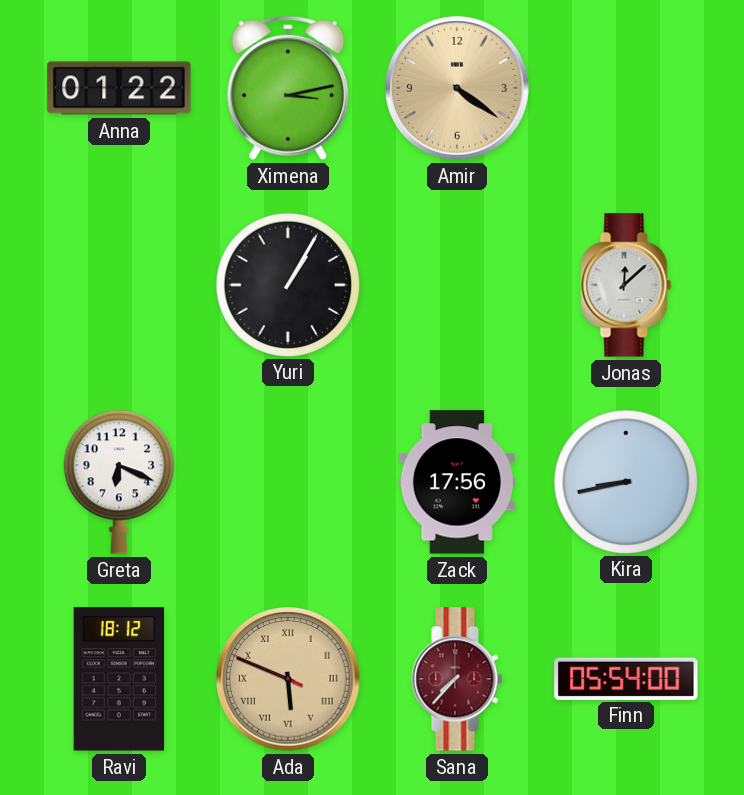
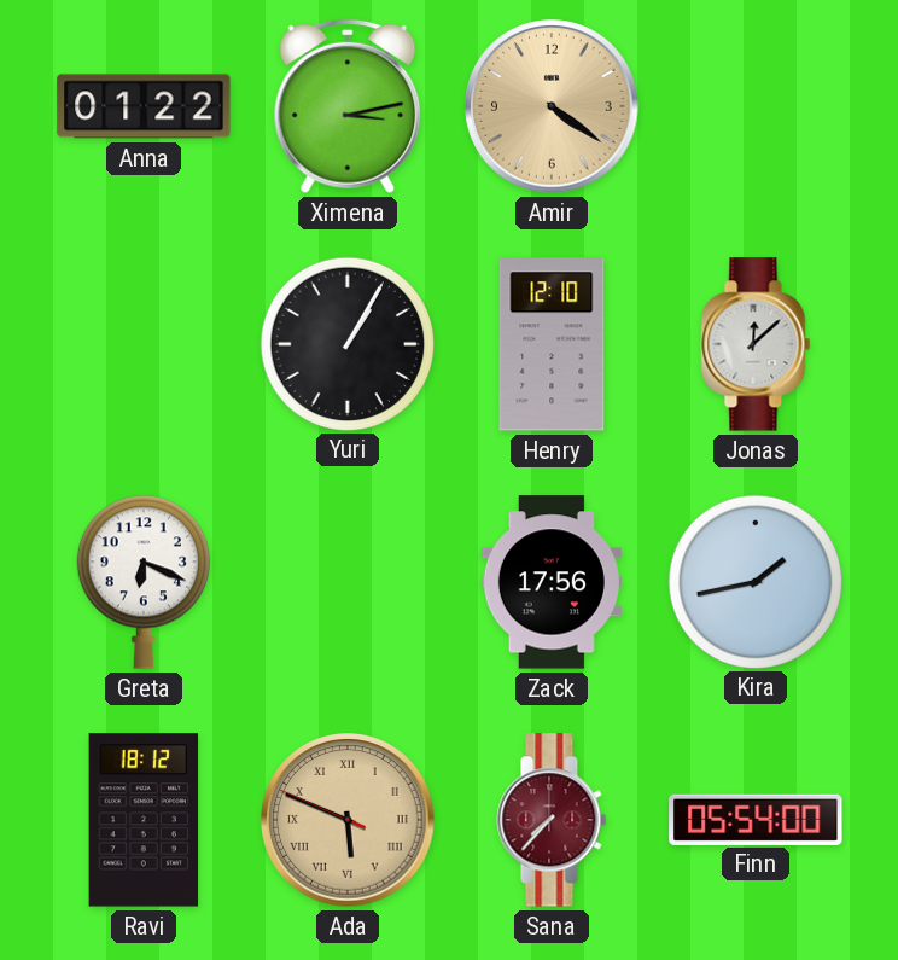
Henry: none -> 12:10
Kira: 8:43 -> 1:43
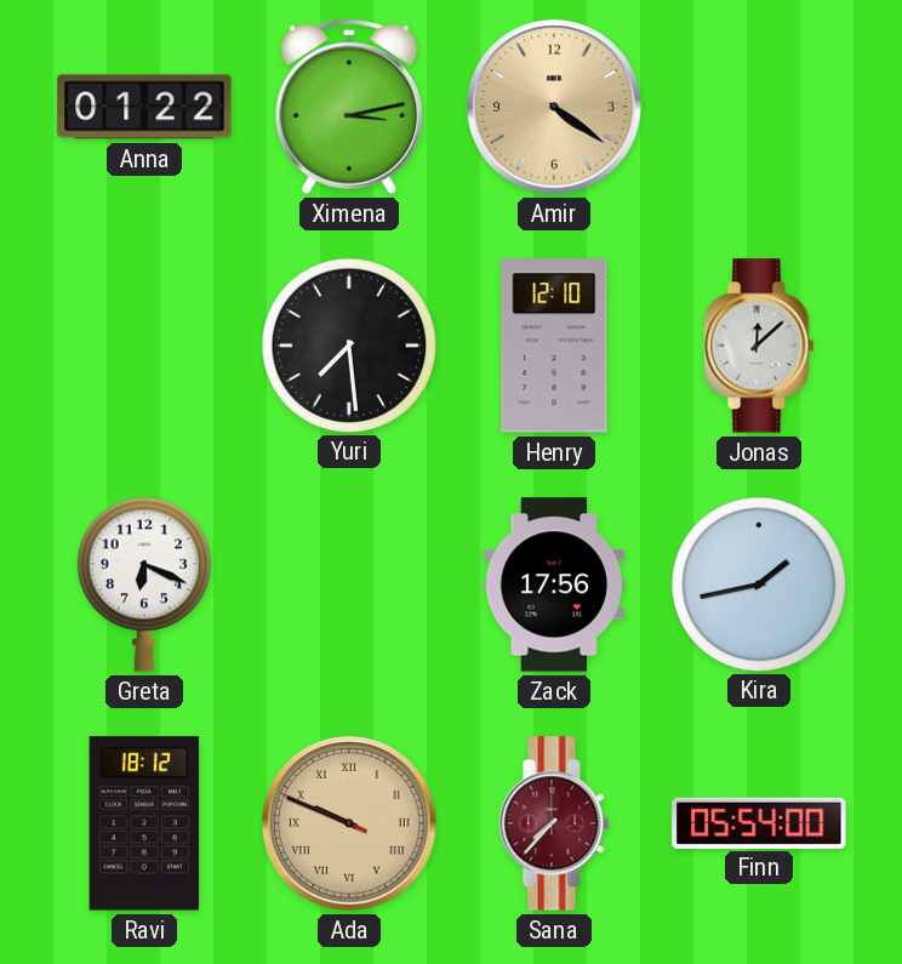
Yuri: 1:05 -> 7:29
Ada: 5:48 -> 9:48
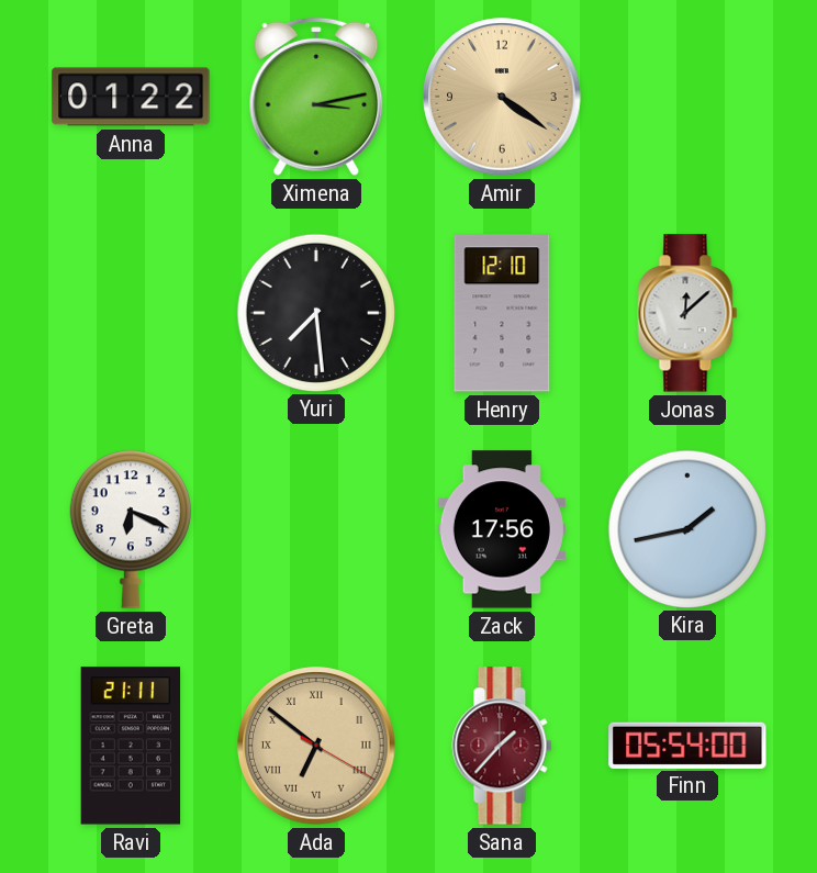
Ravi: 18:12 -> 21:11
Ada: 9:48 -> 6:51
Sana: 7:37 -> 1:37
